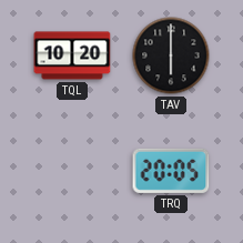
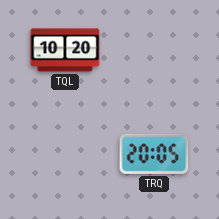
TAV: 6:00 -> none
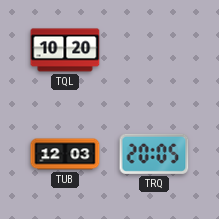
TUB: none -> 12:03
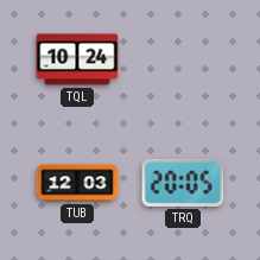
TQL: 10:20 -> 10:24
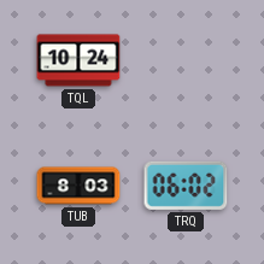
TUB: 12:03 -> 8:03
TRQ: 20:05 -> 06:02
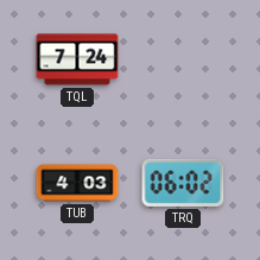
TQL: 10:24 -> 7:24
TUB: 8:03 -> 4:03
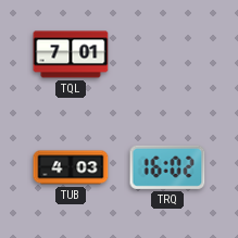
TQL: 7:24 -> 7:01
TRQ: 06:02 -> 16:02
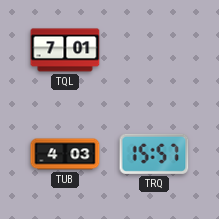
TRQ: 16:02 -> 15:57
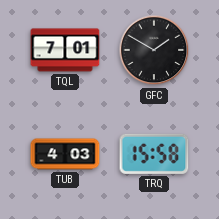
GFC: none -> 1:50
TRQ: 15:57 -> 15:58
